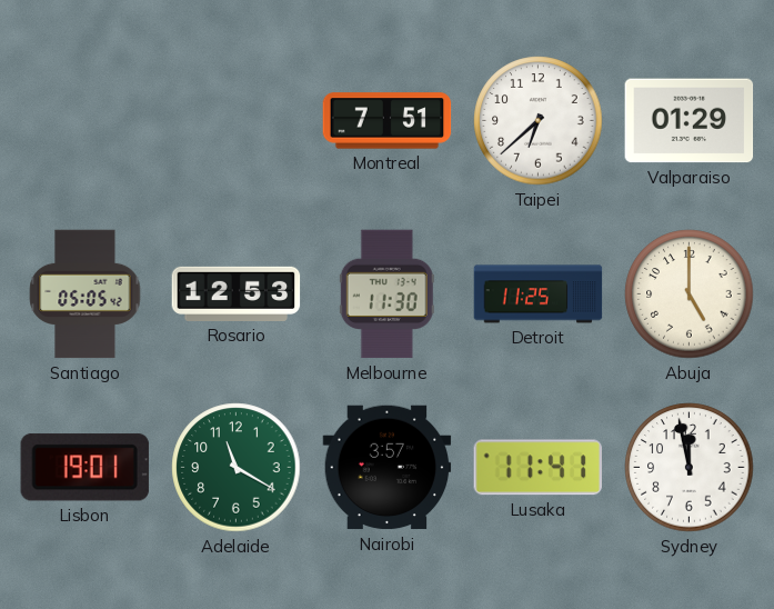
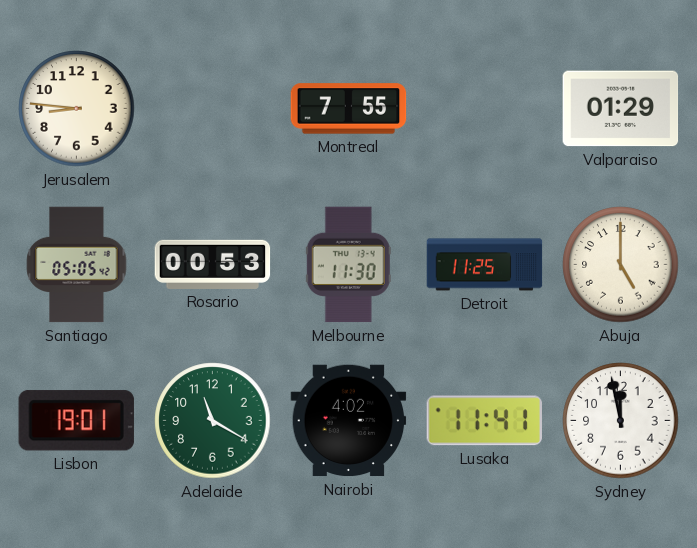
Jerusalem: none -> 8:46
Montreal: 7:51 -> 7:55
Taipei: 6:38 -> none
Rosario: 12:53 -> 00:53
Nairobi: 3:57 -> 4:02
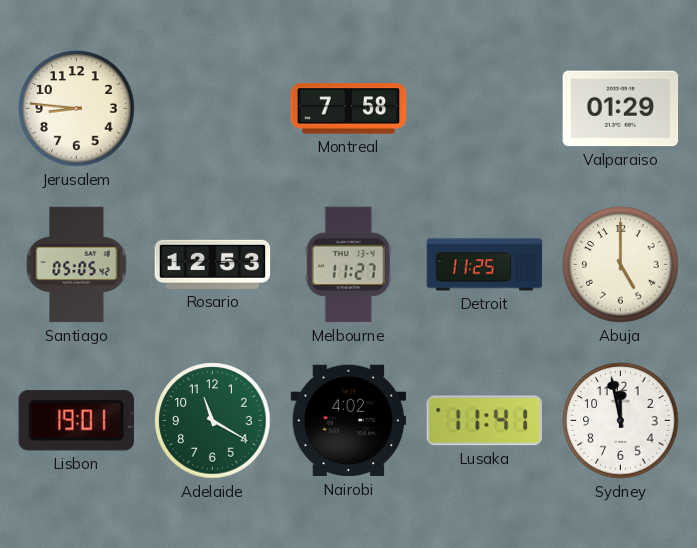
Montreal: 7:55 -> 7:58
Rosario: 00:53 -> 12:53
Melbourne: 11:30 -> 11:27
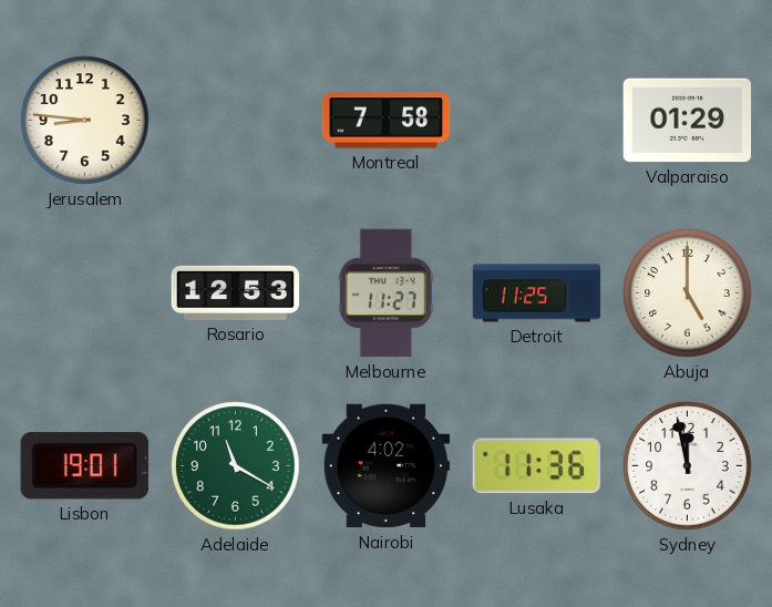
Santiago: 05:05 -> none
Lusaka: 11:41 -> 11:36
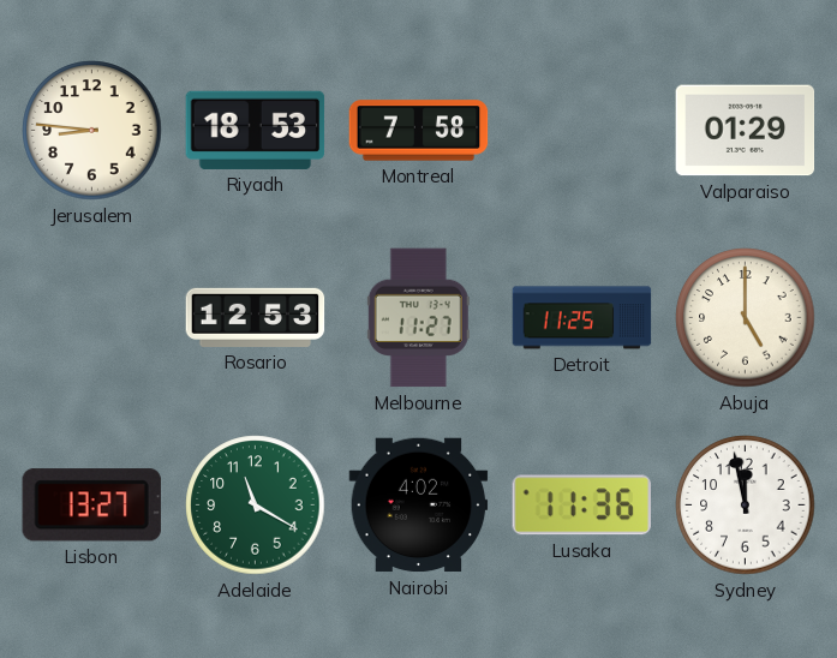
Riyadh: none -> 18:53
Lisbon: 19:01 -> 13:27
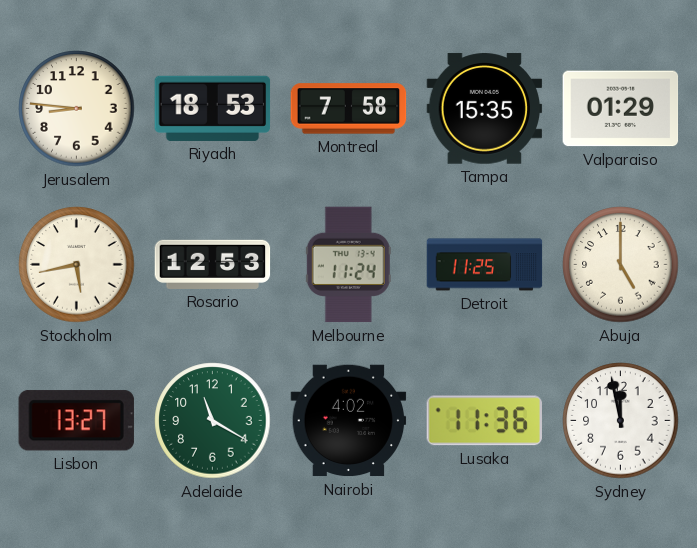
Tampa: none -> 15:35
Stockholm: none -> 5:43
Melbourne: 11:27 -> 11:24
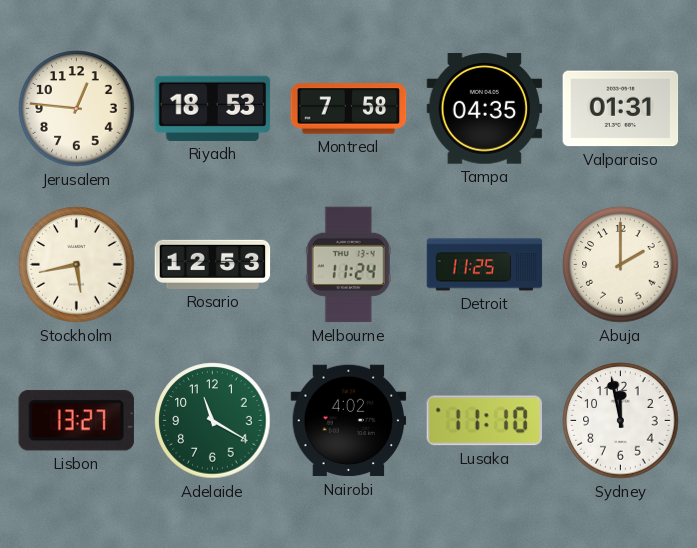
Jerusalem: 8:46 -> 12:46
Tampa: 15:35 -> 04:35
Valparaiso: 01:29 -> 01:31
Abuja: 5:00 -> 2:00
Lusaka: 11:36 -> 11:10
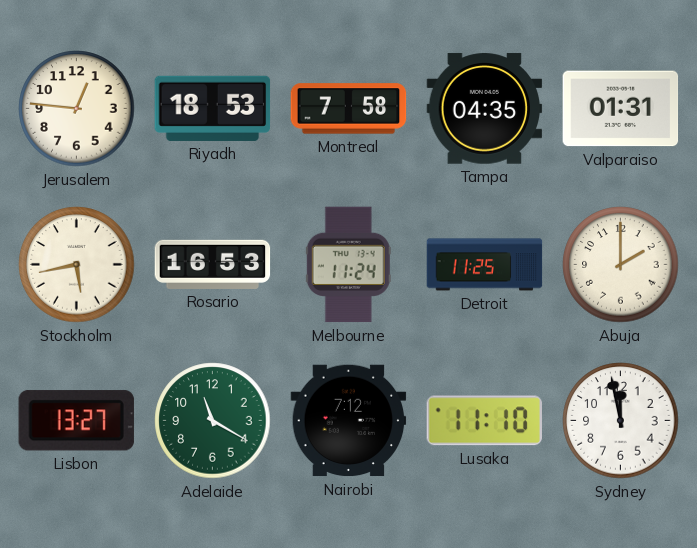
Rosario: 12:53 -> 16:53
Nairobi: 4:02 -> 7:12
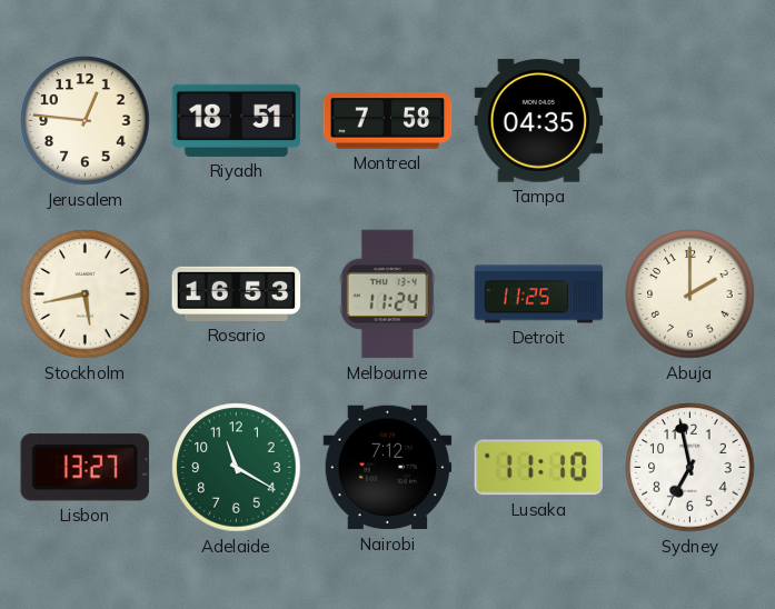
Riyadh: 18:53 -> 18:51
Valparaiso: 01:31 -> none
Sydney: 11:58 -> 6:58
